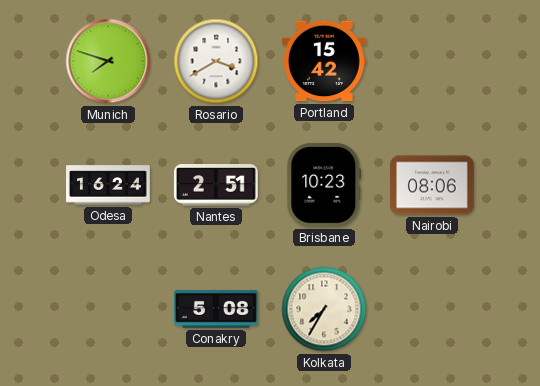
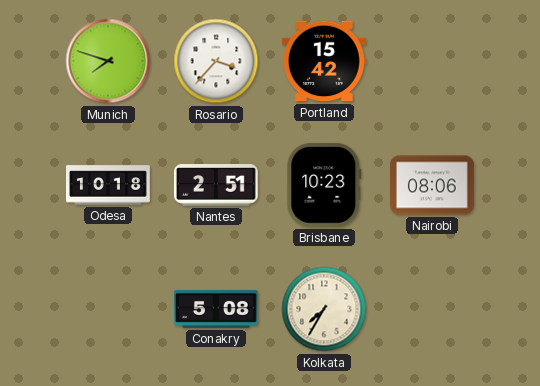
Rosario: 3:40 -> 3:37
Odesa: 16:24 -> 10:18
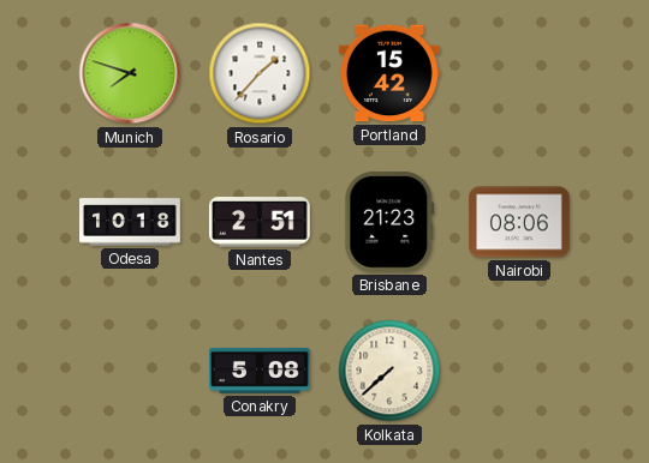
Rosario: 3:37 -> 1:37
Brisbane: 10:23 -> 21:23
Kolkata: 7:35 -> 7:38
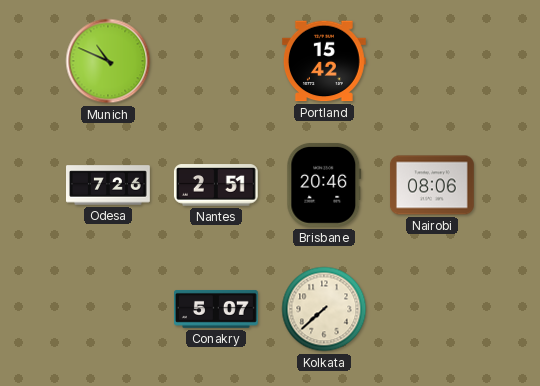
Munich: 7:48 -> 10:49
Rosario: 1:37 -> none
Odesa: 10:18 -> 7:26
Brisbane: 21:23 -> 20:46
Conakry: 5:08 -> 5:07
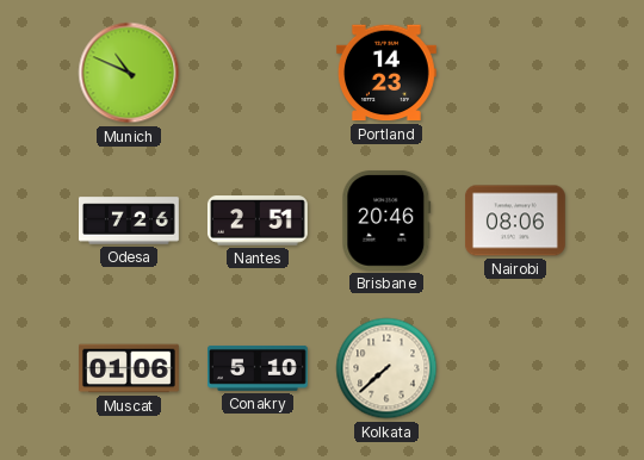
Portland: 15:42 -> 14:23
Muscat: none -> 01:06
Conakry: 5:07 -> 5:10
